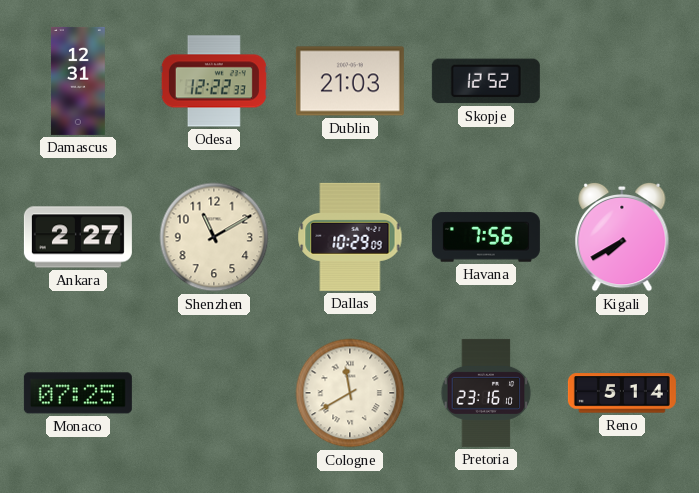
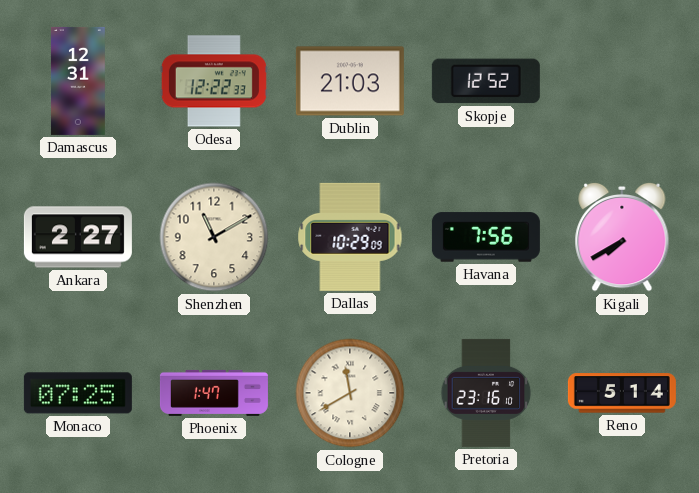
Phoenix: none -> 1:47
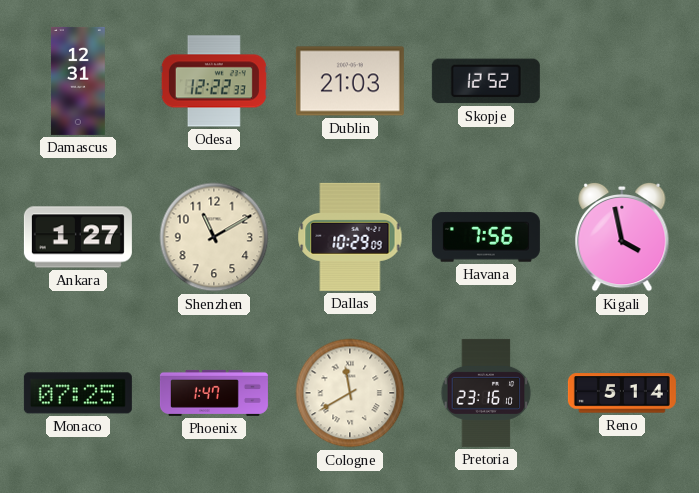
Ankara: 2:27 -> 1:27
Kigali: 7:40 -> 3:58
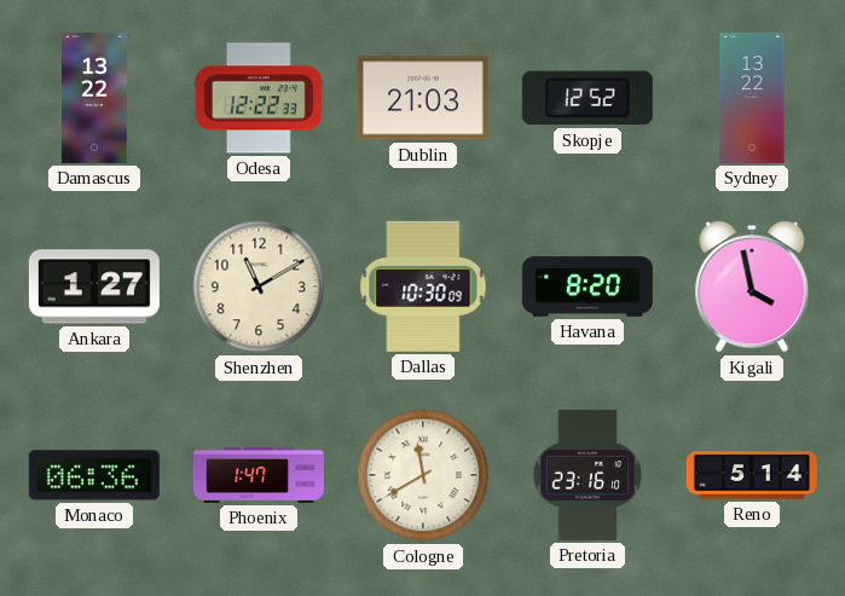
Damascus: 12:31 -> 13:22
Sydney: none -> 13:22
Dallas: 10:29 -> 10:30
Havana: 7:56 -> 8:20
Monaco: 07:25 -> 06:36
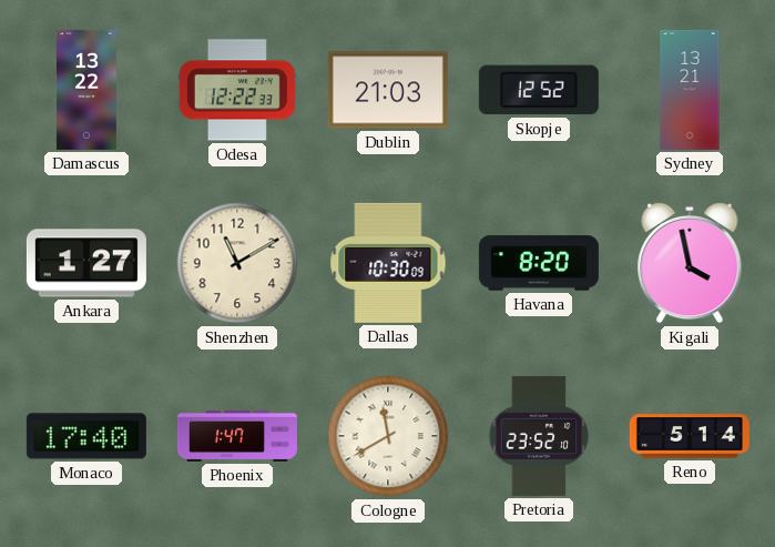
Sydney: 13:22 -> 13:21
Monaco: 06:36 -> 17:40
Pretoria: 23:16 -> 23:52
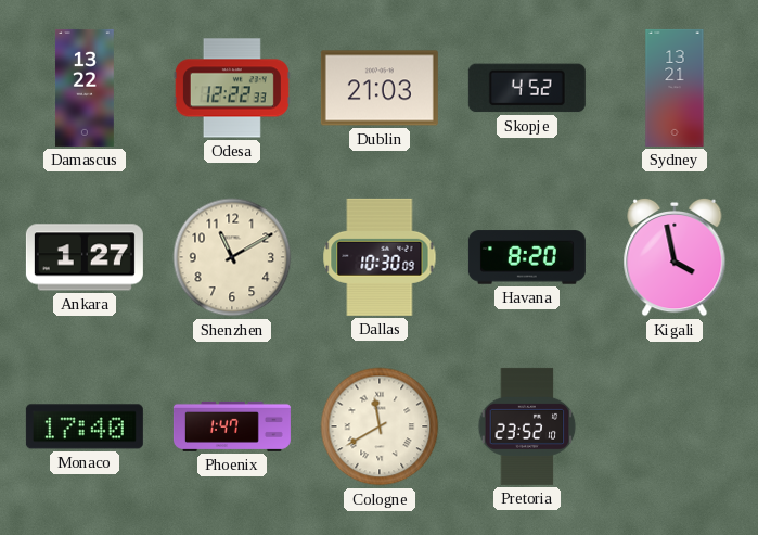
Skopje: 12:52 -> 4:52
Reno: 5:14 -> none
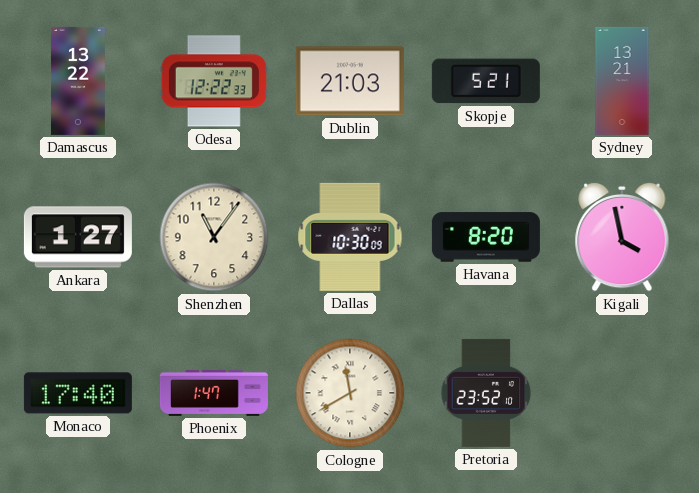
Skopje: 4:52 -> 5:21
Shenzhen: 11:10 -> 11:06
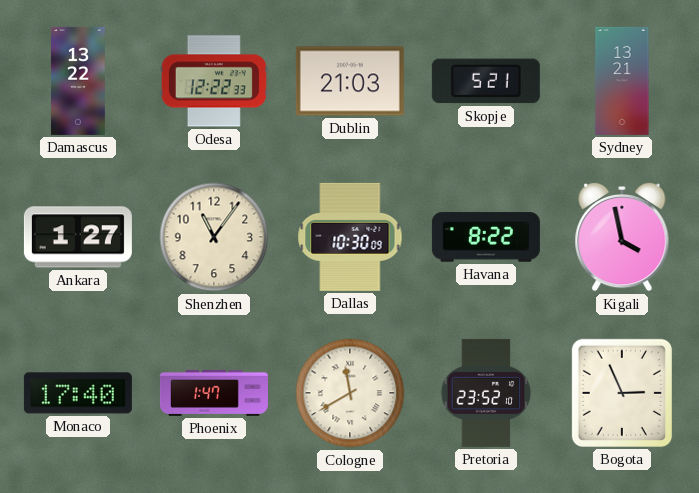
Havana: 8:20 -> 8:22
Bogota: none -> 2:56
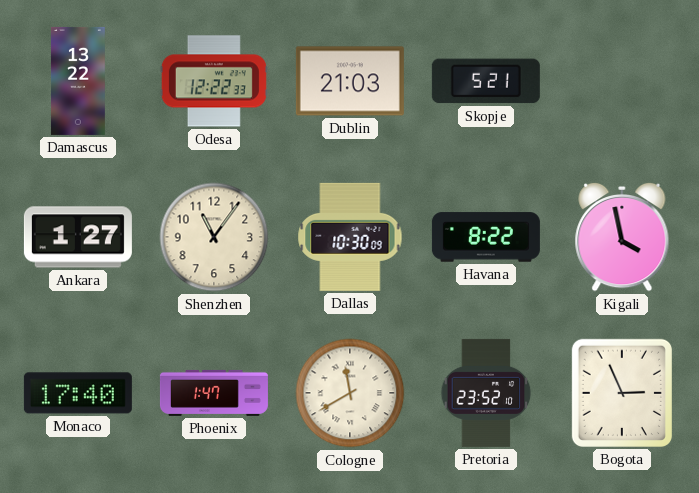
Sydney: 13:21 -> none
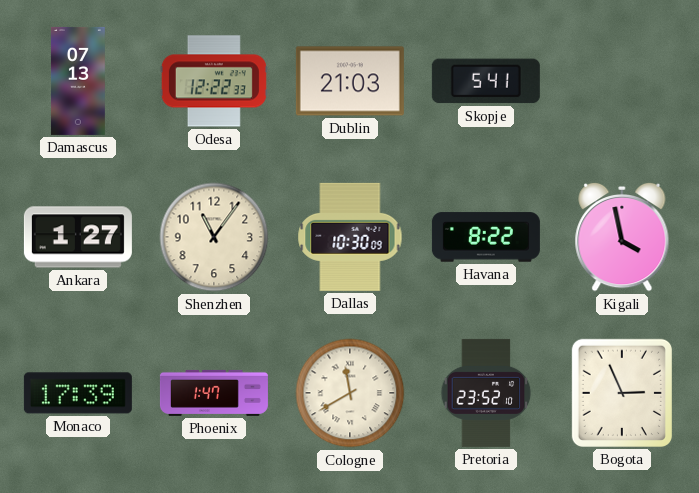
Damascus: 13:22 -> 07:13
Skopje: 5:21 -> 5:41
Monaco: 17:40 -> 17:39
